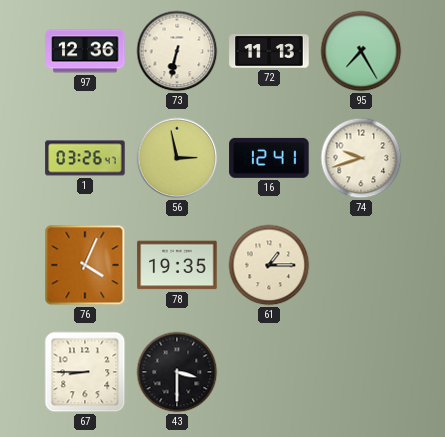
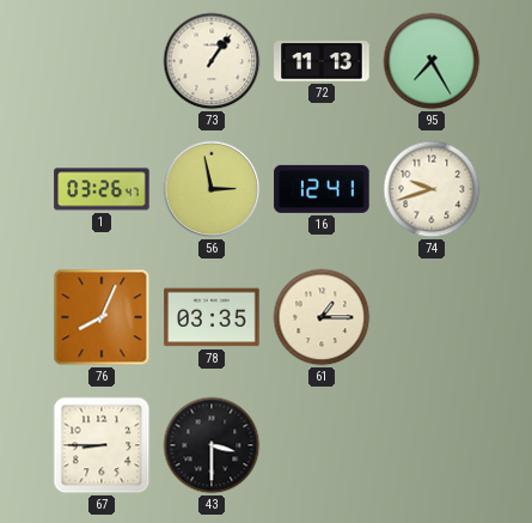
97: 12:36 -> none
73: 6:32 -> 1:06
76: 4:04 -> 8:04
78: 19:35 -> 03:35
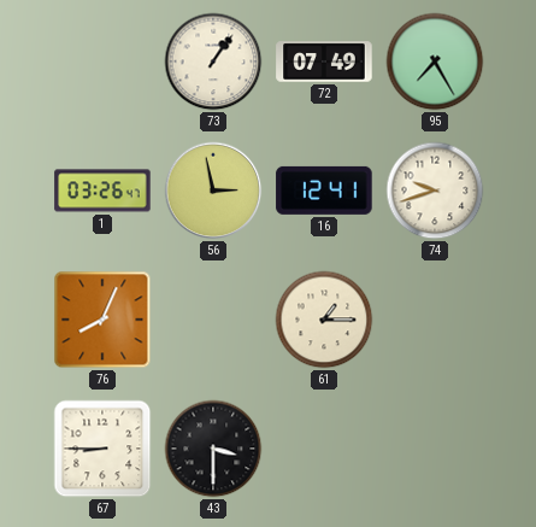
72: 11:13 -> 07:49
78: 03:35 -> none
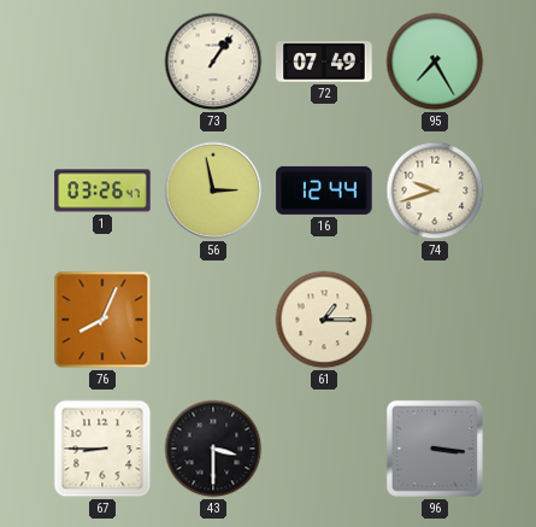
16: 12:41 -> 12:44
96: none -> 3:16
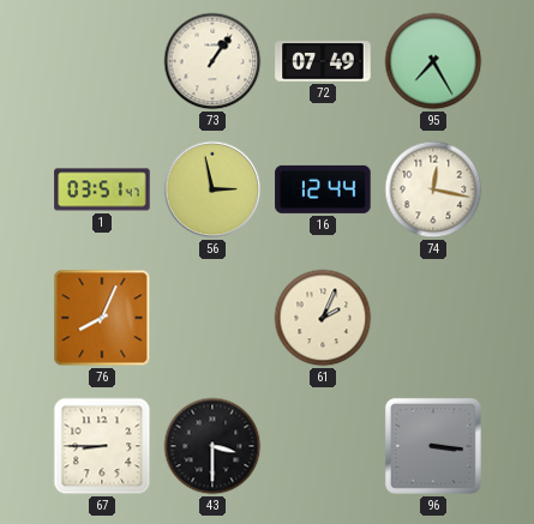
1: 03:26 -> 03:51
74: 9:42 -> 12:17
61: 1:15 -> 2:04
